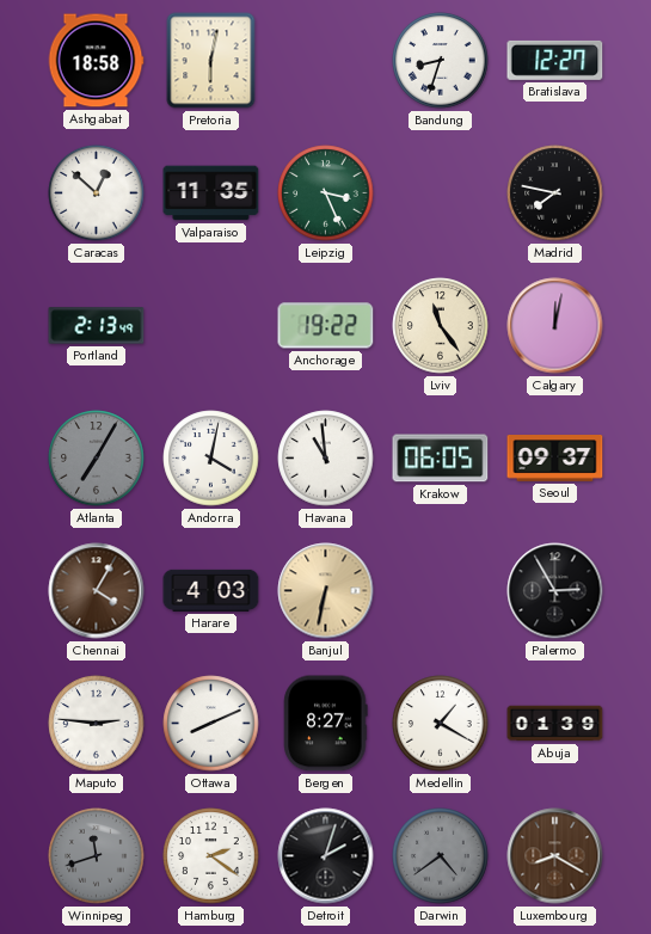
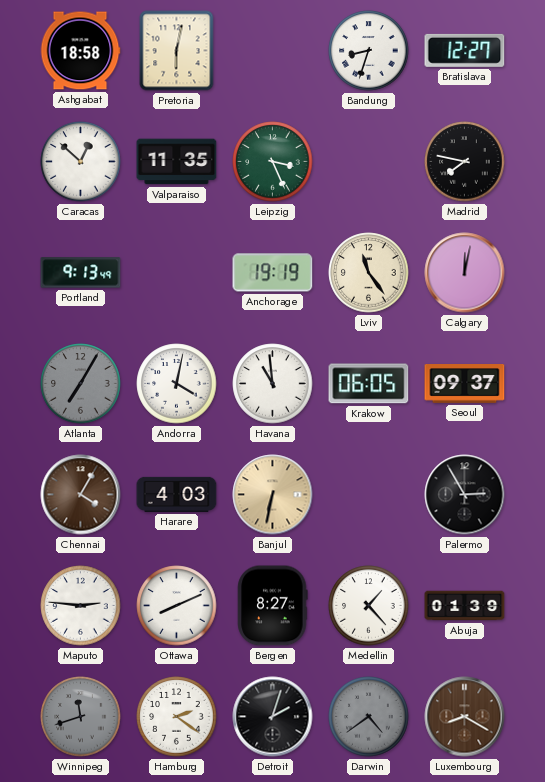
Portland: 2:13 -> 9:13
Anchorage: 19:22 -> 19:19
Medellin: 1:20 -> 1:23
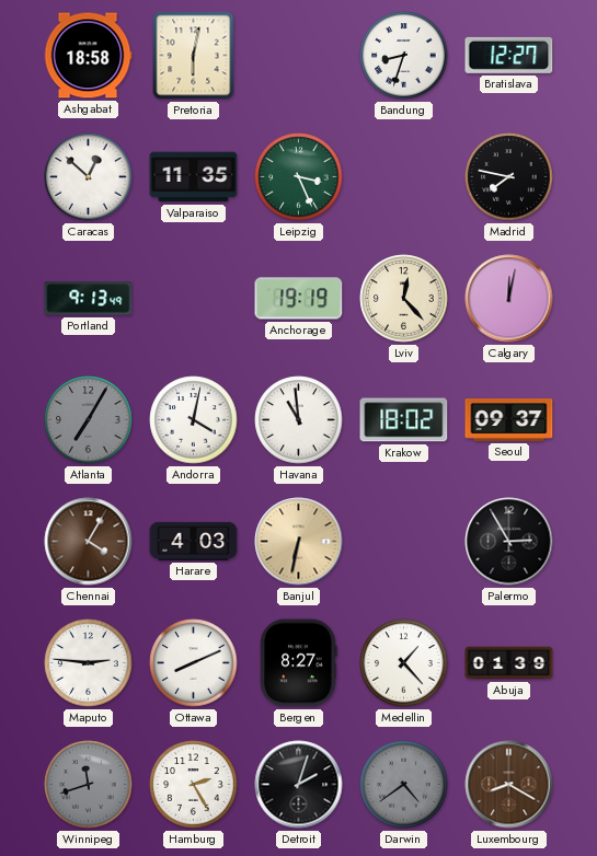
Lviv: 11:24 -> 12:23
Krakow: 06:05 -> 18:02
Hamburg: 2:21 -> 2:25
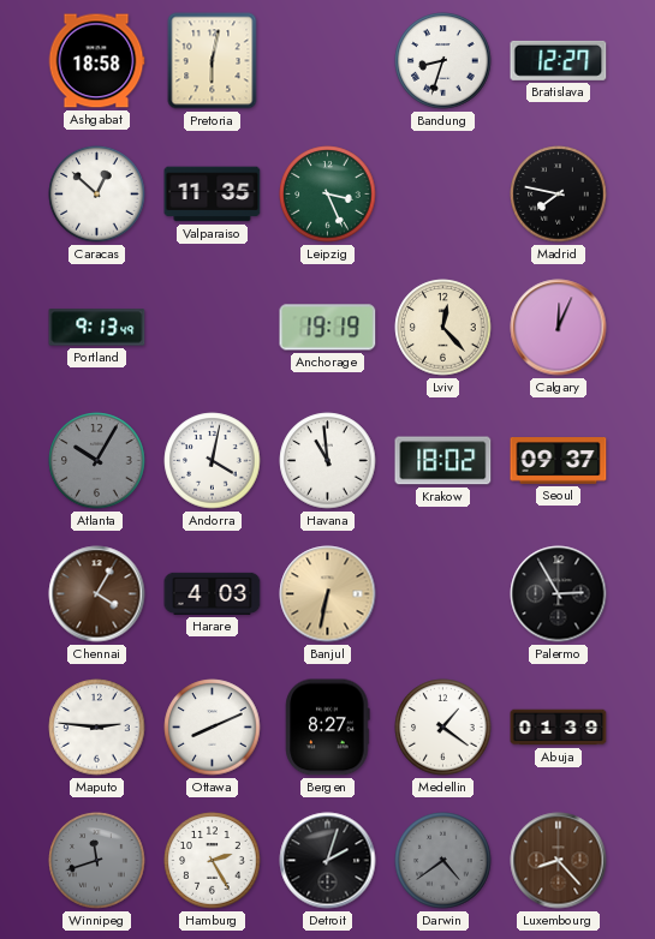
Calgary: 12:02 -> 12:04
Atlanta: 7:05 -> 10:05
Medellin: 1:23 -> 1:21
Luxembourg: 8:20 -> 8:23
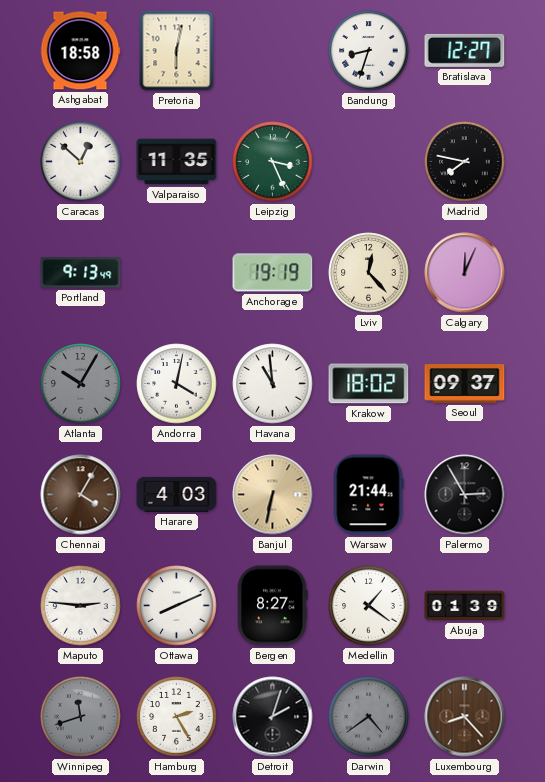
Warsaw: none -> 21:44
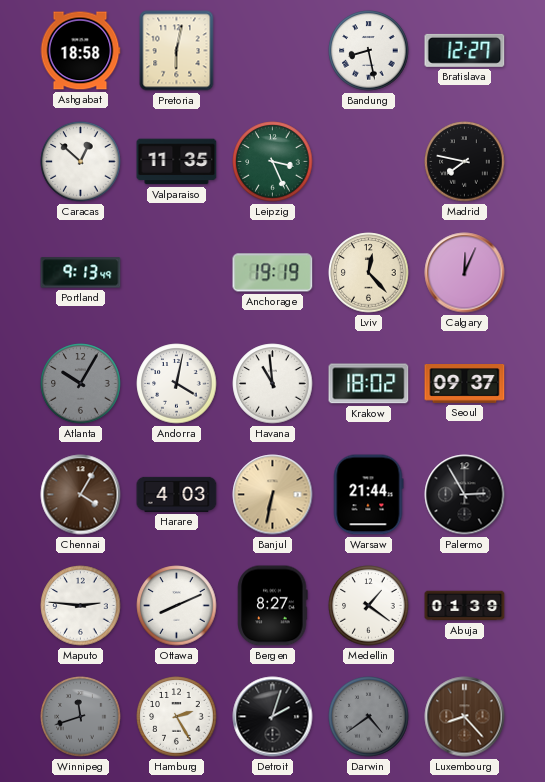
Bandung: 8:33 -> 8:28
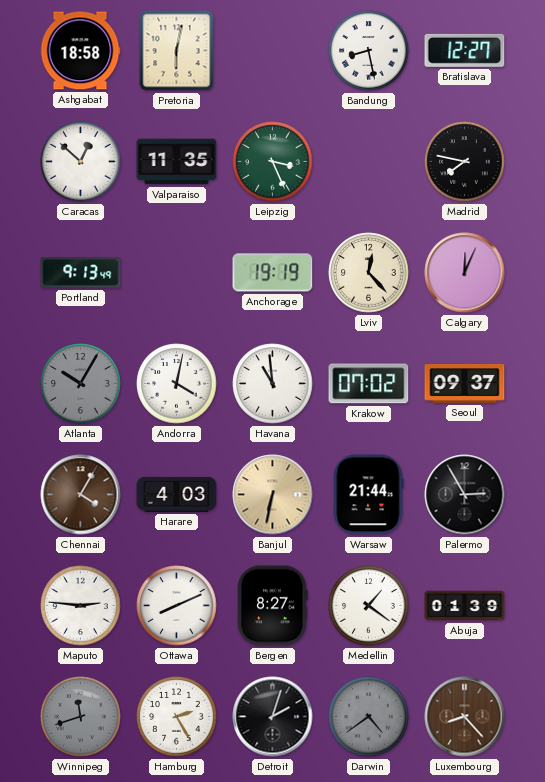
Krakow: 18:02 -> 07:02
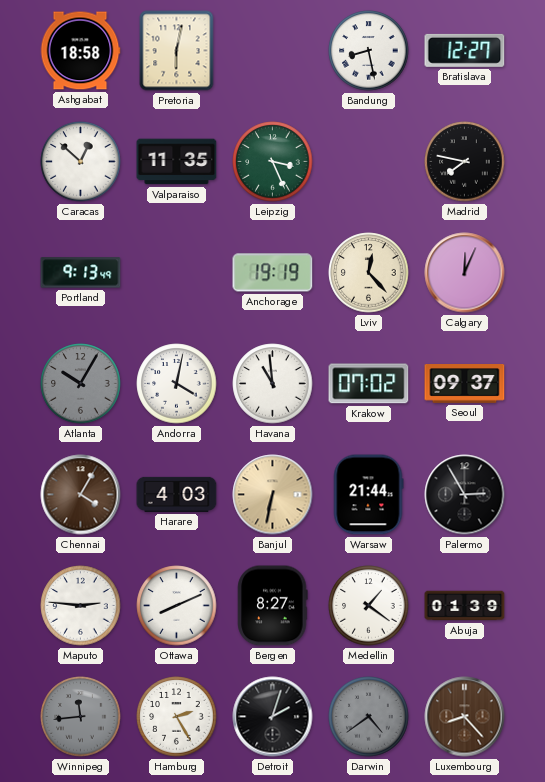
Winnipeg: 11:42 -> 11:44
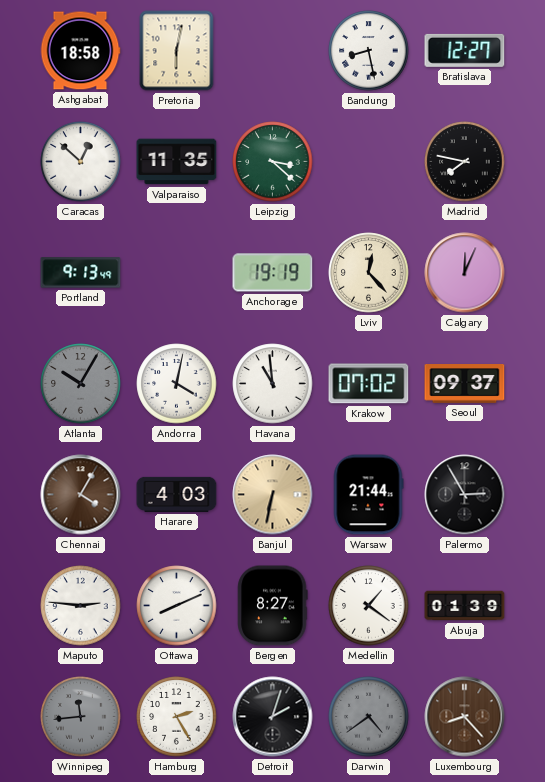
Leipzig: 3:26 -> 3:22
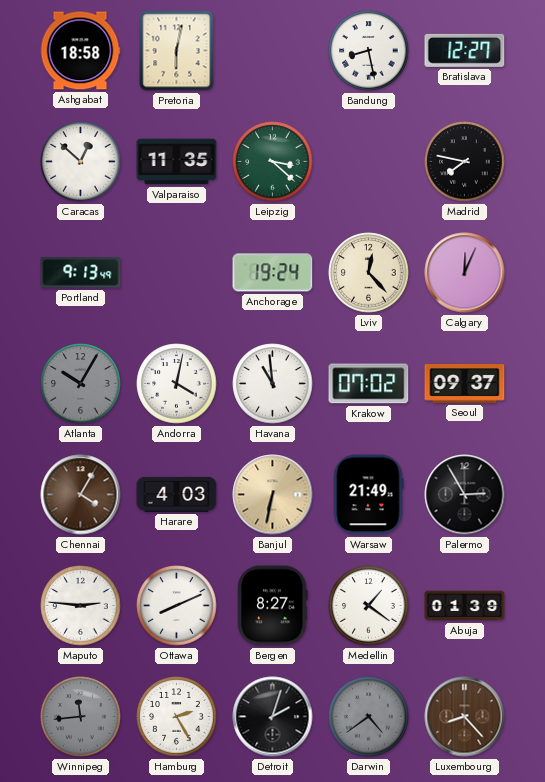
Anchorage: 19:19 -> 19:24
Warsaw: 21:44 -> 21:49
